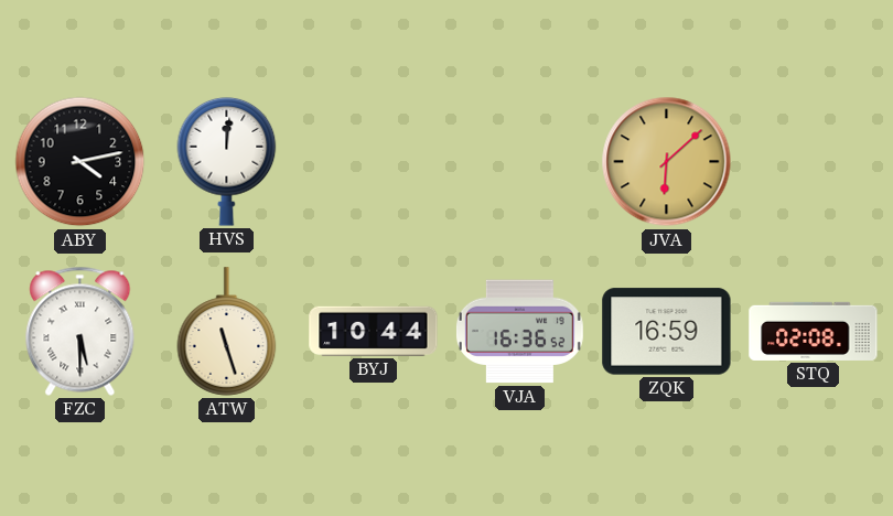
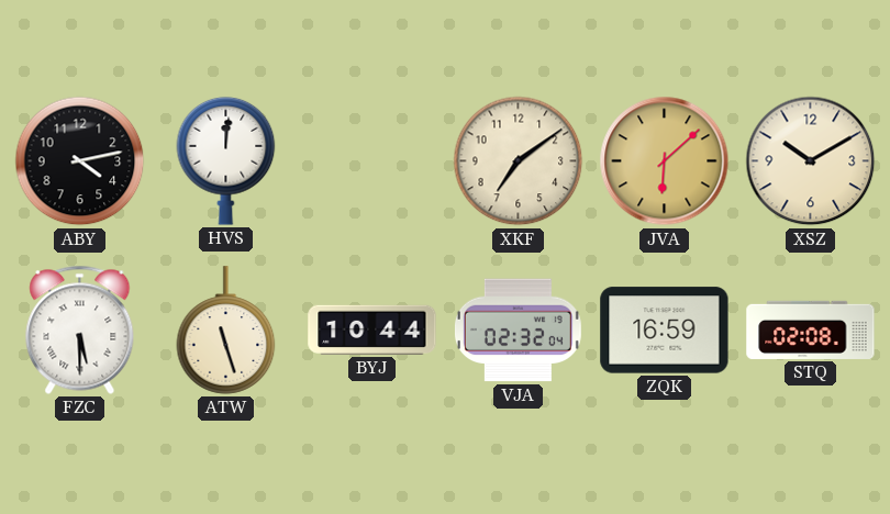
XKF: none -> 7:09
XSZ: none -> 10:10
VJA: 16:36 -> 02:32
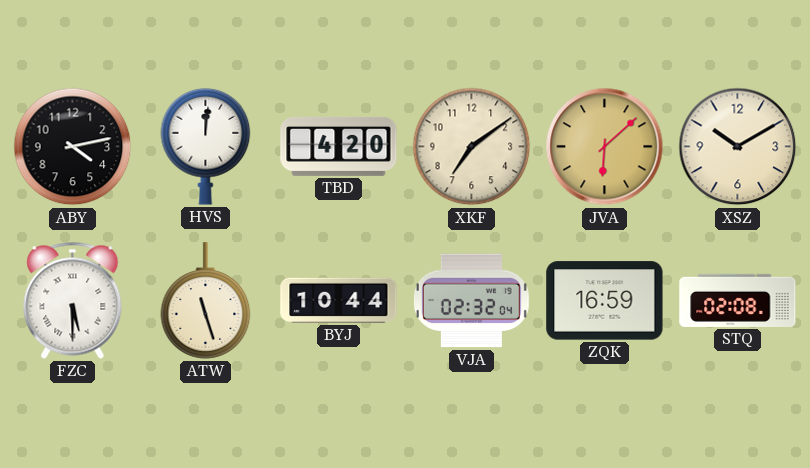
TBD: none -> 4:20
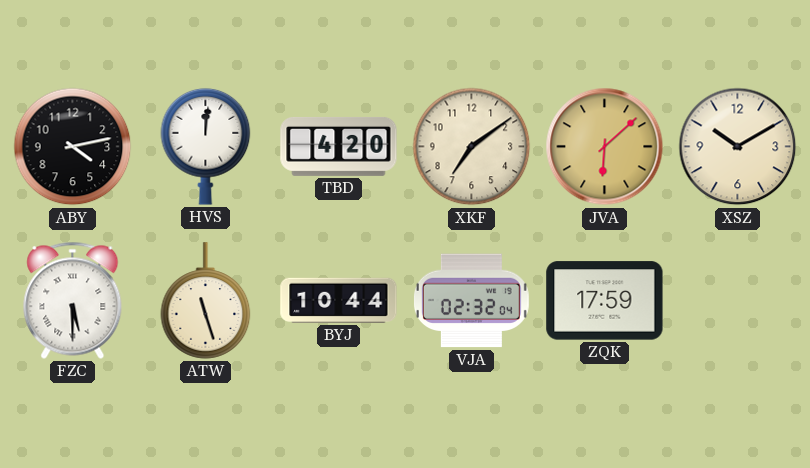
ZQK: 16:59 -> 17:59
STQ: 02:08 -> none
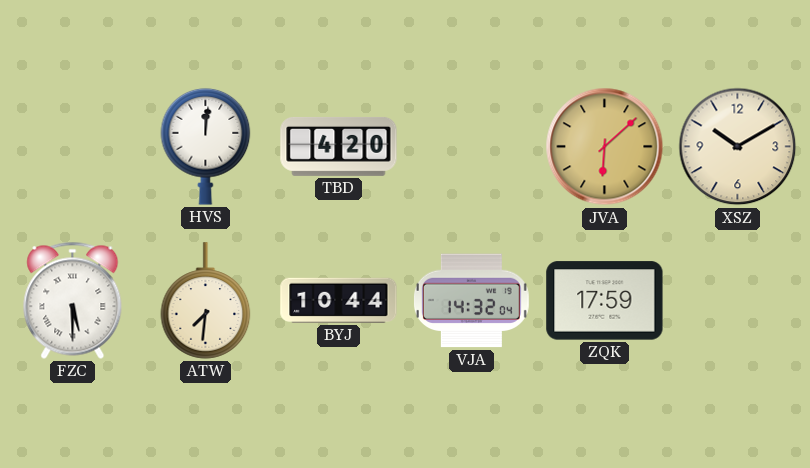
ABY: 4:13 -> none
XKF: 7:09 -> none
ATW: 11:27 -> 7:31
VJA: 02:32 -> 14:32
